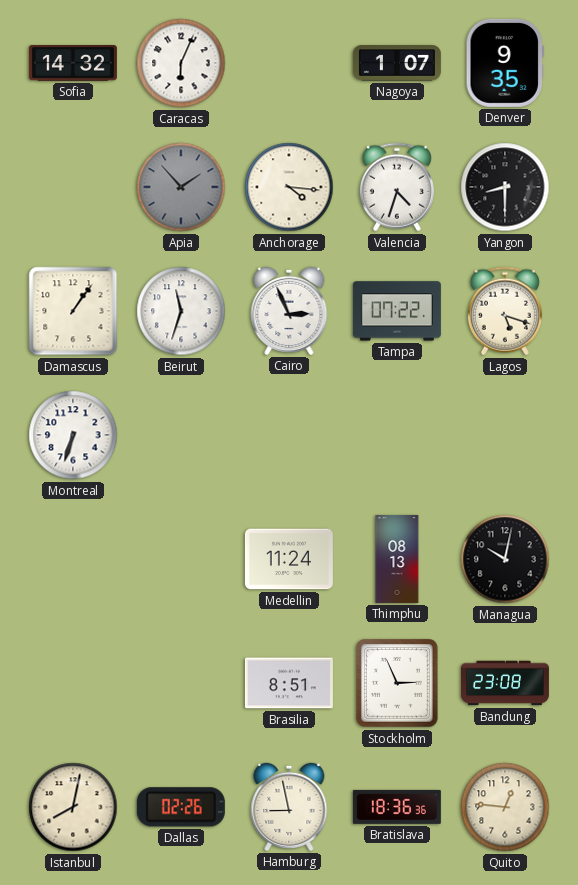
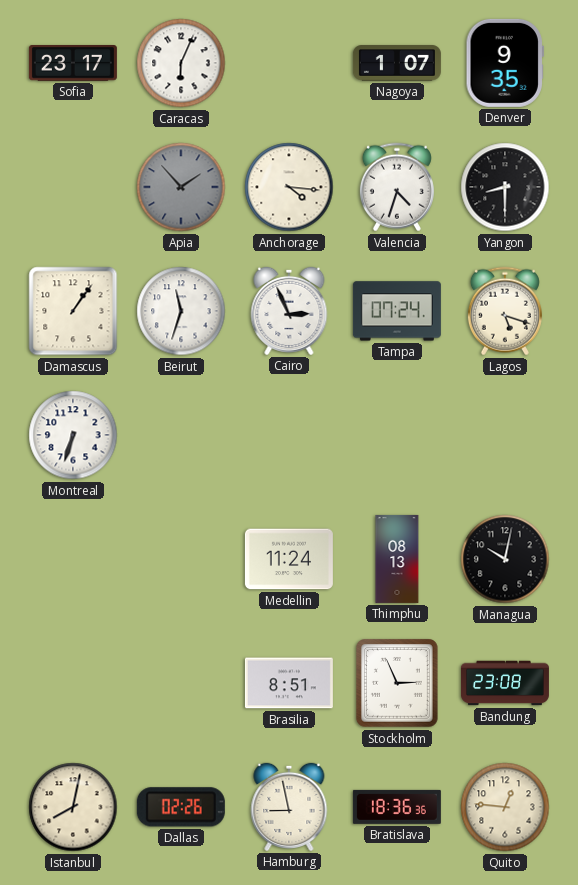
Sofia: 14:32 -> 23:17
Tampa: 07:22 -> 07:24
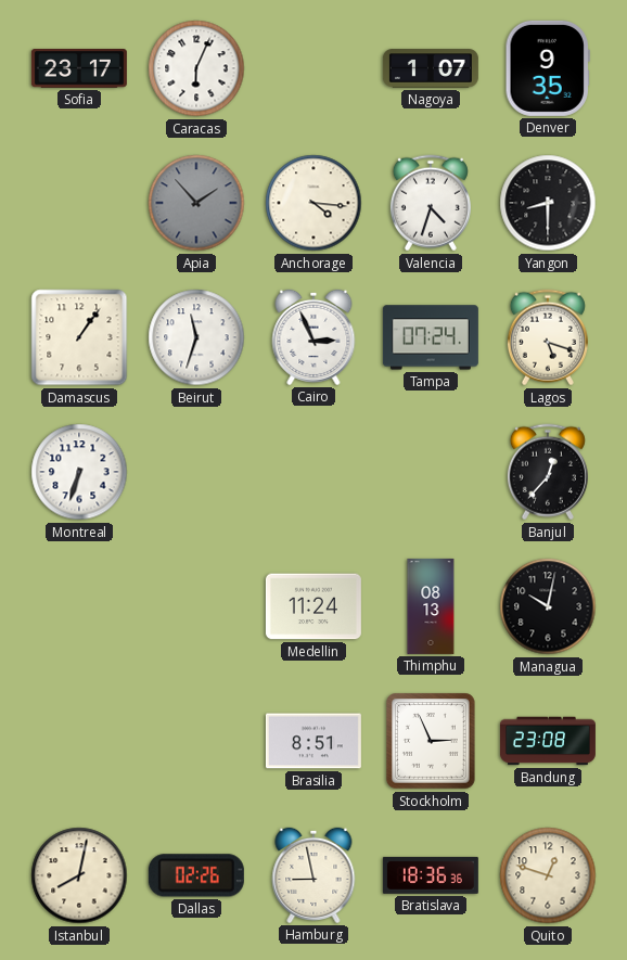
Banjul: none -> 12:37
Quito: 12:46 -> 12:48
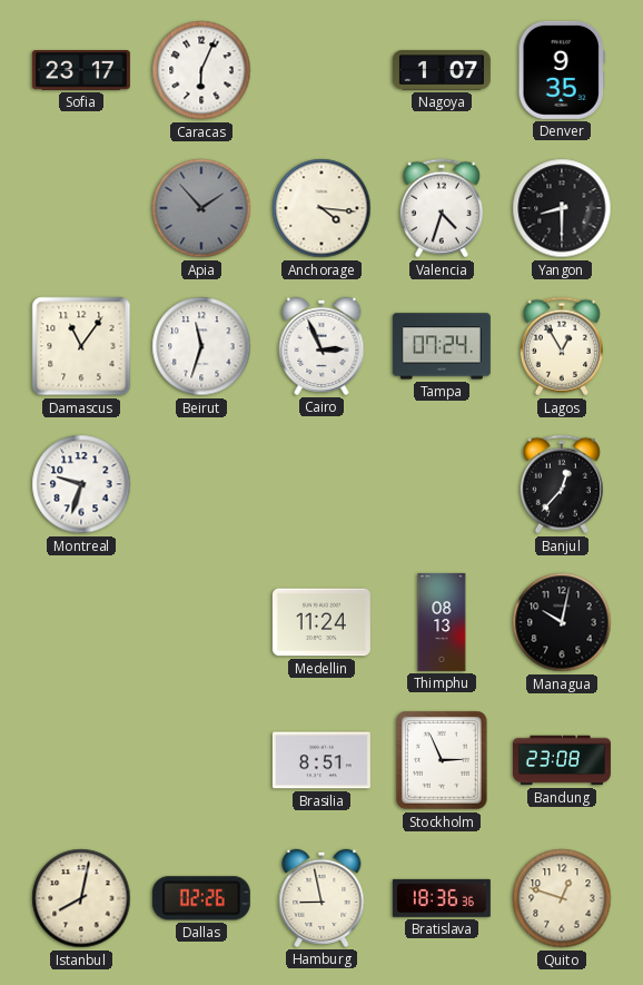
Damascus: 1:06 -> 11:06
Lagos: 5:18 -> 12:55
Montreal: 6:33 -> 9:33
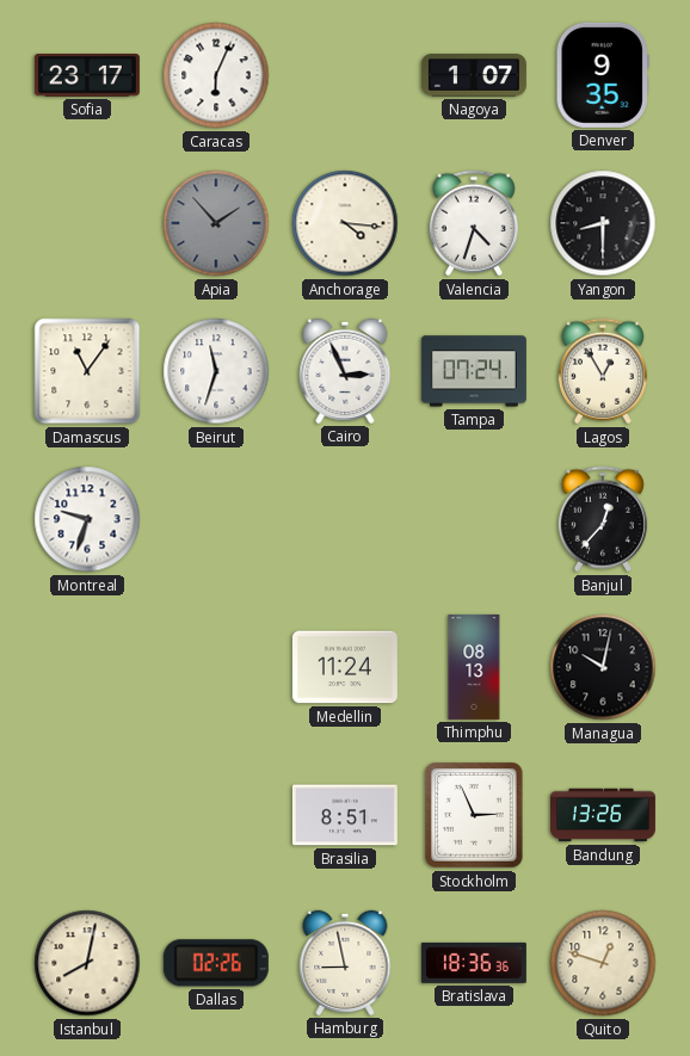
Bandung: 23:08 -> 13:26
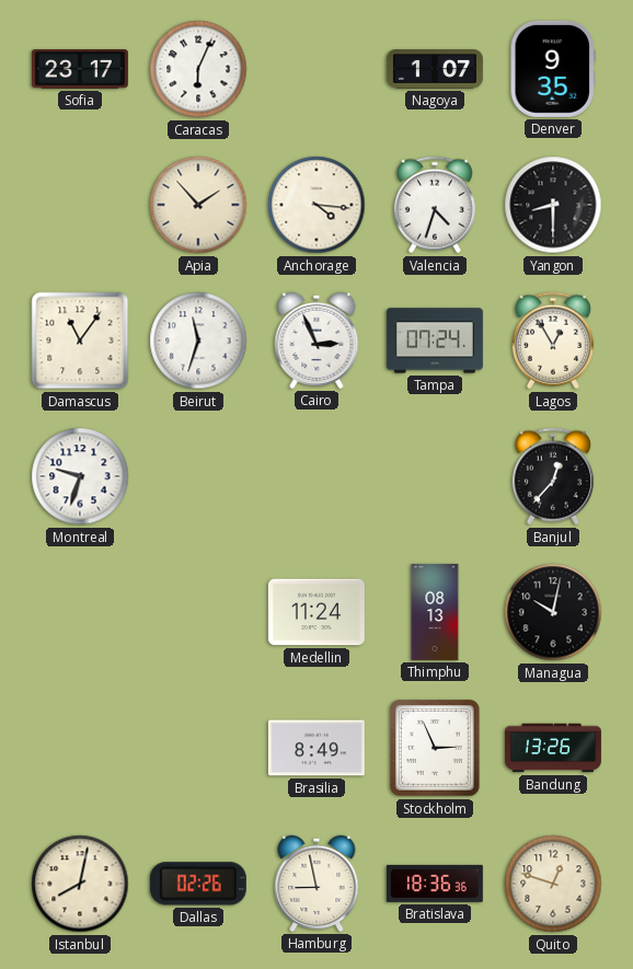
Apia dial: grey -> cream
Brasilia: 8:51 -> 8:49
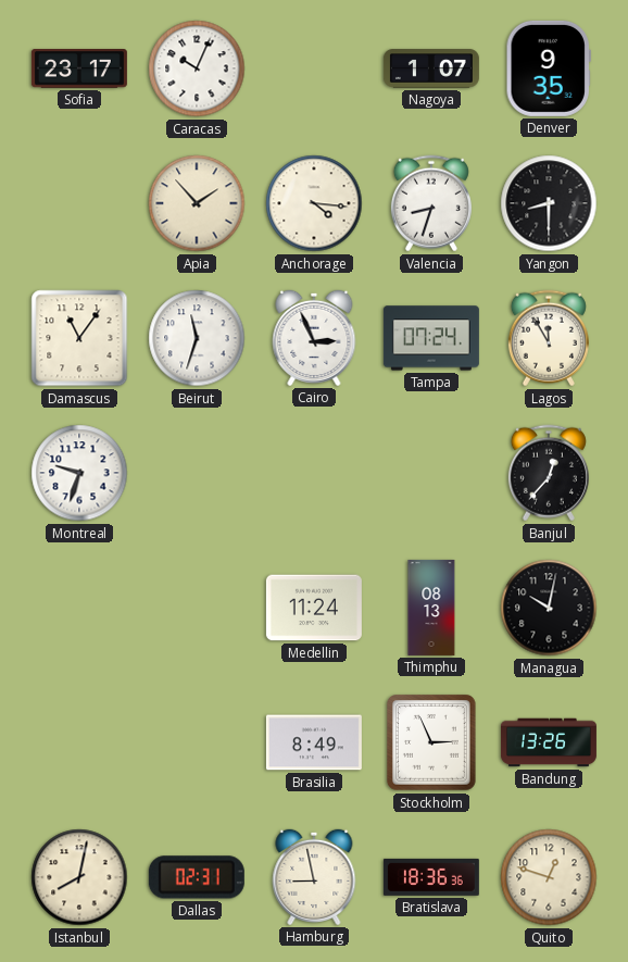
Caracas: 6:04 -> 10:04
Valencia: 4:33 -> 8:33
Lagos: 12:55 -> 11:55
Dallas: 02:26 -> 02:31
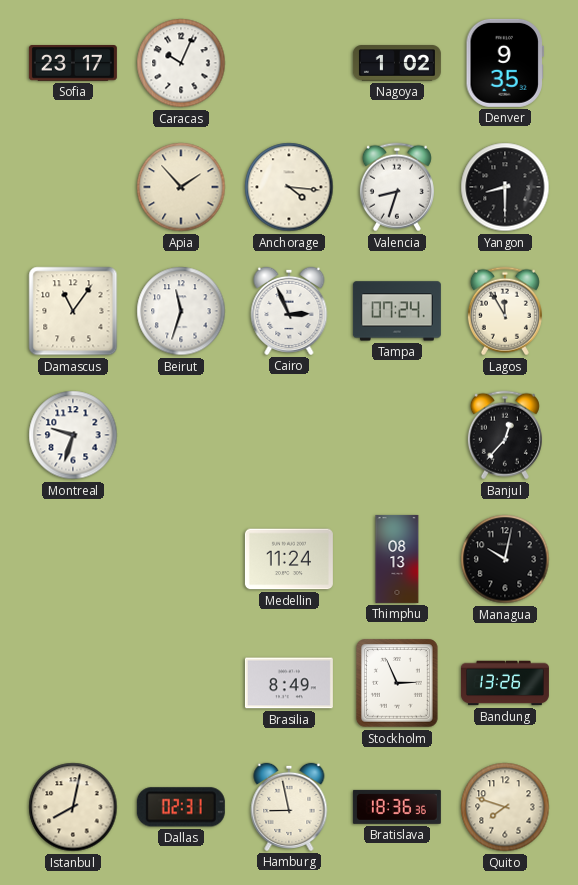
Nagoya: 1:07 -> 1:02
Quito: 12:48 -> 7:48
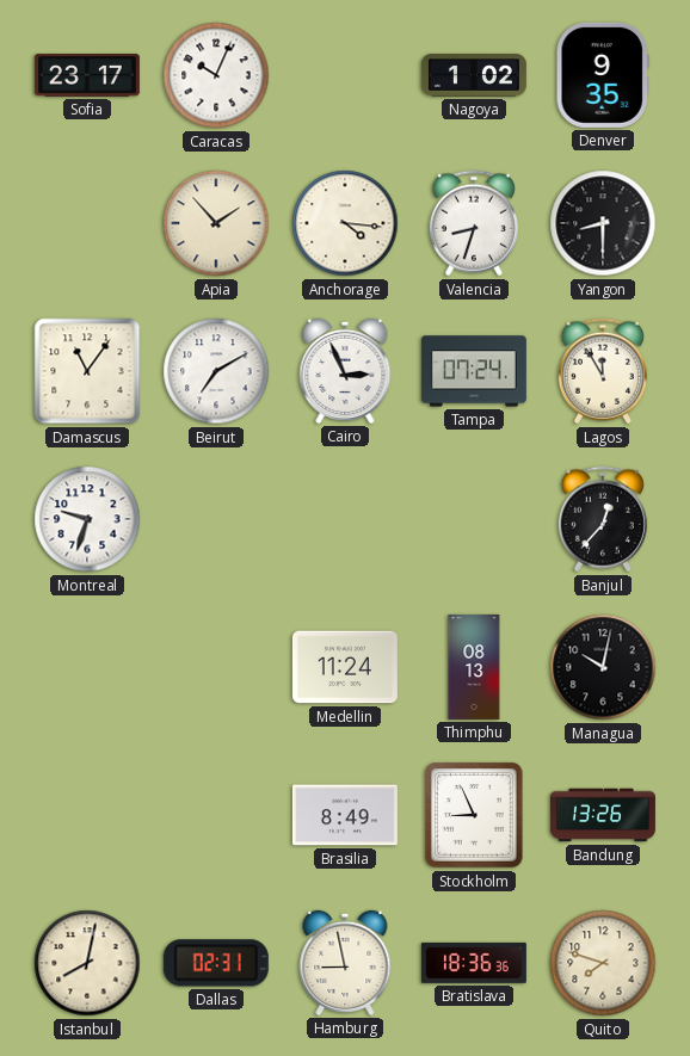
Beirut: 11:33 -> 7:10
Stockholm: 2:56 -> 8:56
